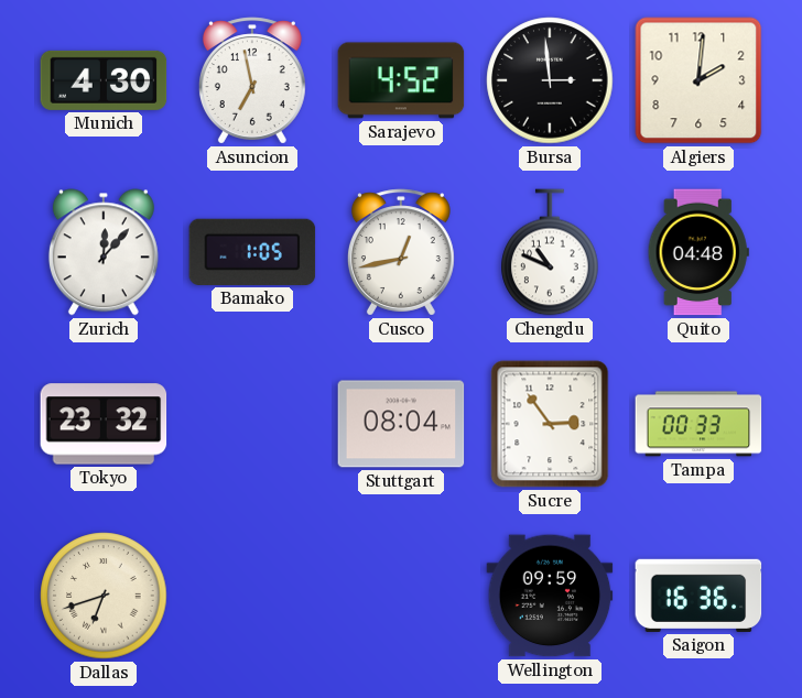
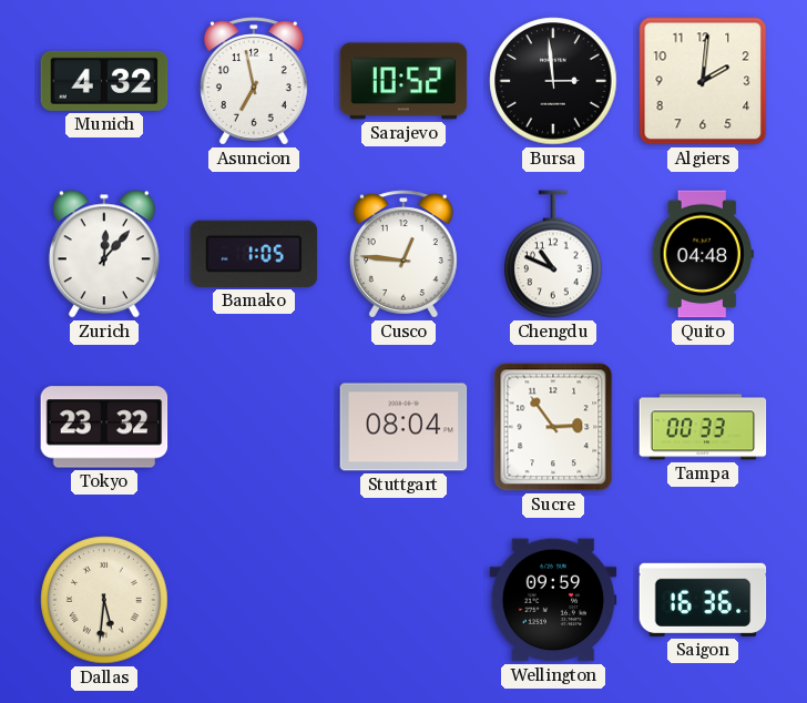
Munich: 4:30 -> 4:32
Sarajevo: 4:52 -> 10:52
Cusco: 12:43 -> 12:46
Dallas: 6:42 -> 5:31
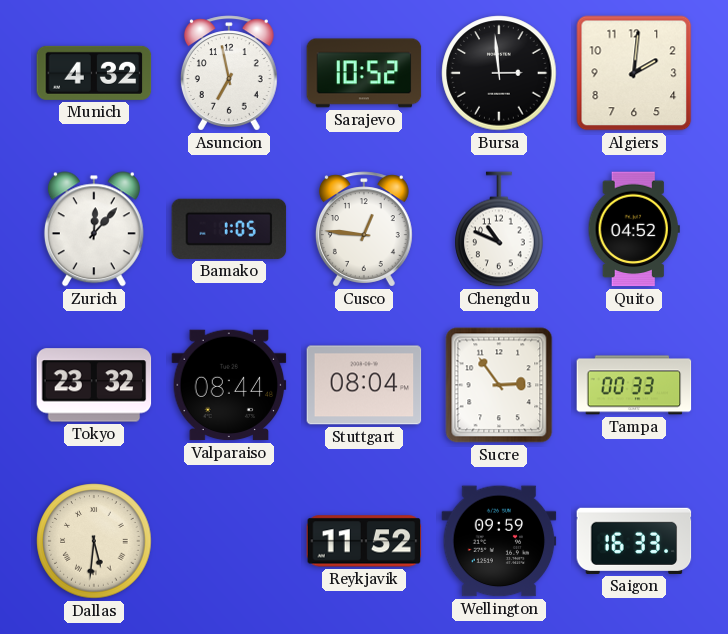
Quito: 04:48 -> 04:52
Valparaiso: none -> 08:44
Reykjavik: none -> 11:52
Saigon: 16:36 -> 16:33
